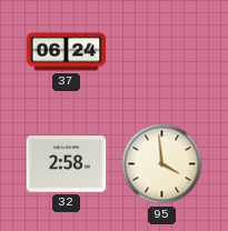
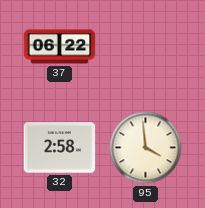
37: 06:24 -> 06:22
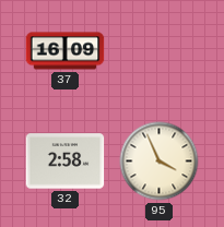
37: 06:22 -> 16:09
95: 3:59 -> 3:56
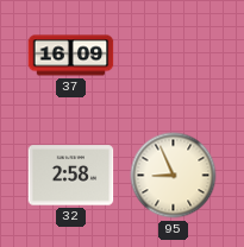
95: 3:56 -> 8:56
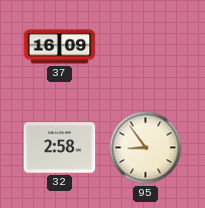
95: 8:56 -> 8:54
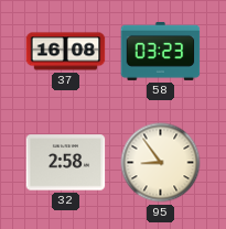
37: 16:09 -> 16:08
58: none -> 03:23
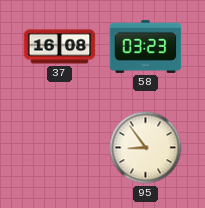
32: 2:58 -> none
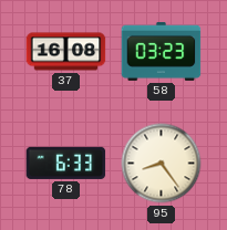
78: none -> 6:33
95: 8:54 -> 8:24
